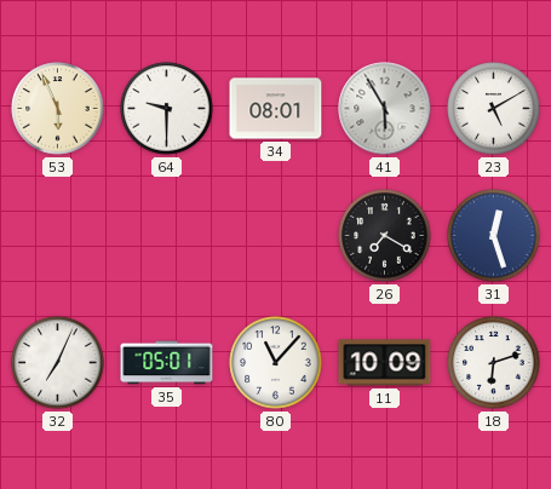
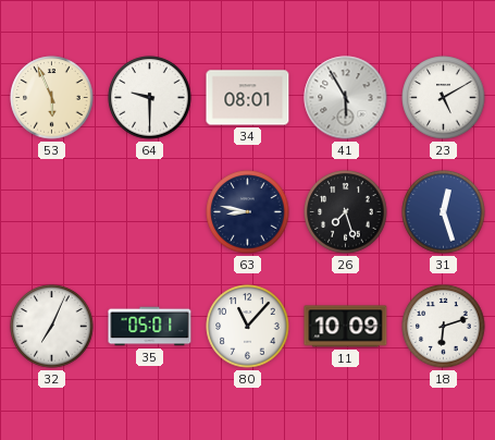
63: none -> 8:47
26: 7:20 -> 7:27
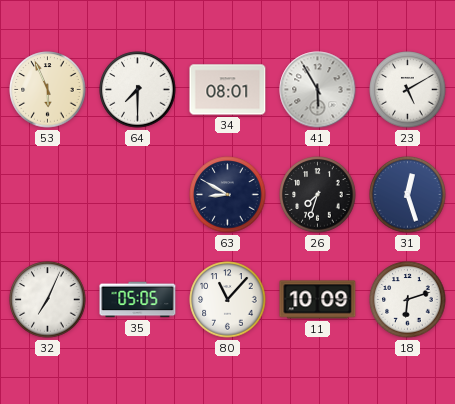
64: 9:30 -> 7:30
63: 8:47 -> 8:50
26: 7:27 -> 7:33
35: 05:01 -> 05:05
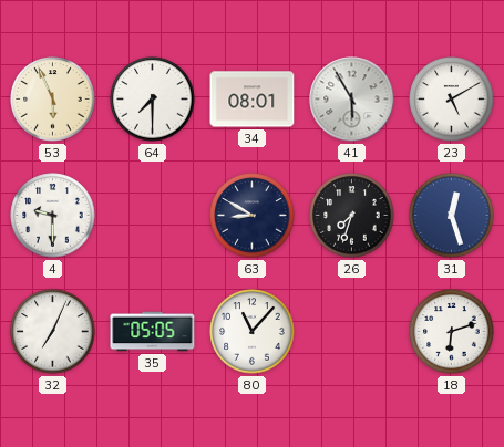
4: none -> 9:30
11: 10:09 -> none
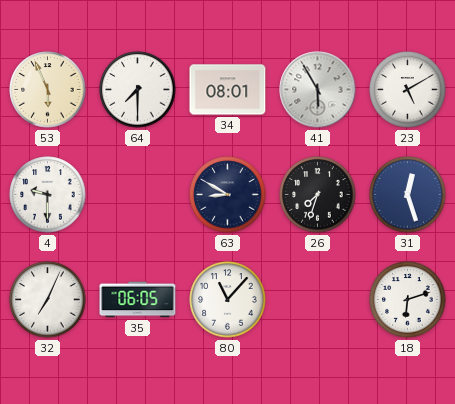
35: 05:05 -> 06:05
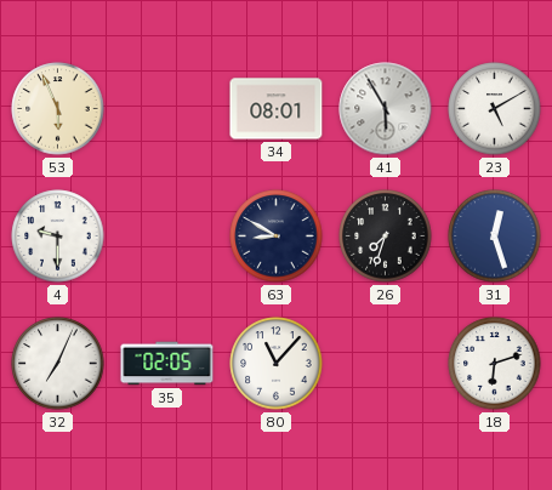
64: 7:30 -> none
35: 06:05 -> 02:05
